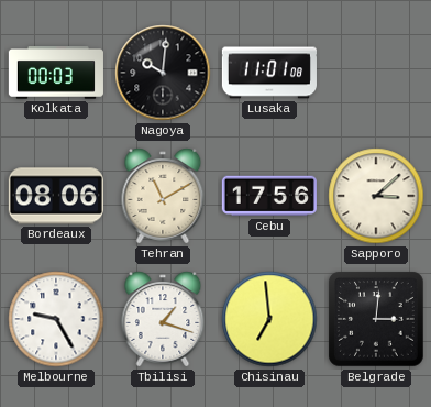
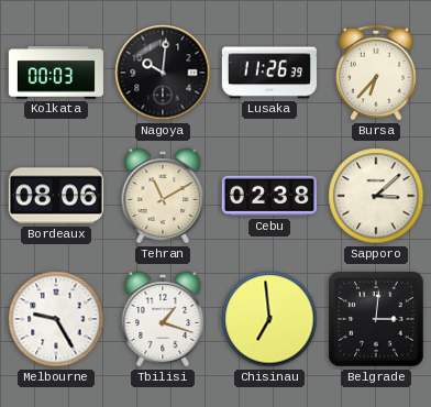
Lusaka: 11:01 -> 11:26
Bursa: none -> 6:37
Cebu: 17:56 -> 02:38
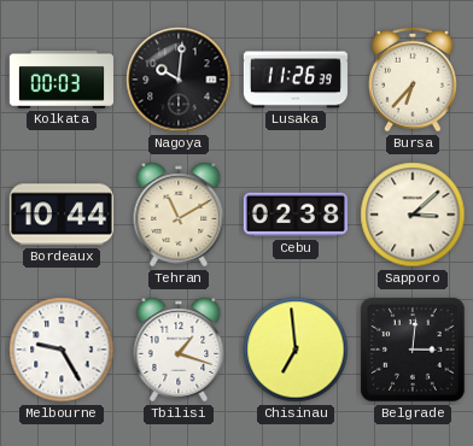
Bordeaux: 08:06 -> 10:44
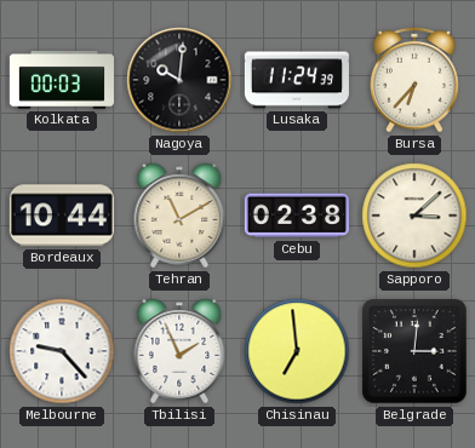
Lusaka: 11:26 -> 11:24
Melbourne: 9:25 -> 9:23
Tbilisi: 1:18 -> 1:56
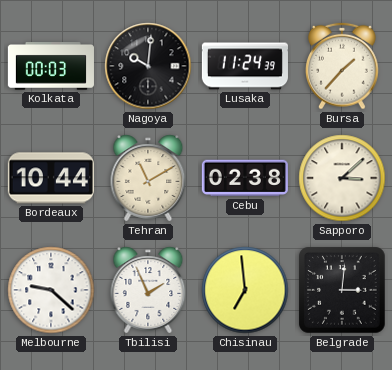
Bursa: 6:37 -> 1:37
Melbourne: 9:23 -> 9:22
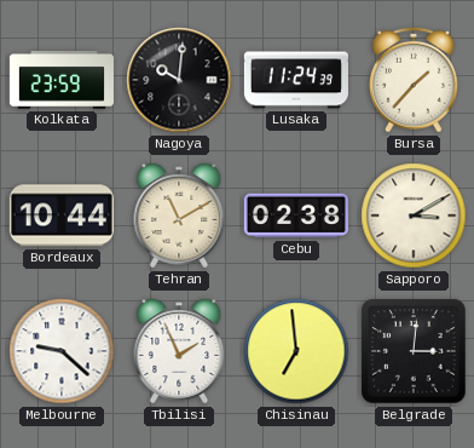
Kolkata: 00:03 -> 23:59
Sapporo: 3:08 -> 3:10
